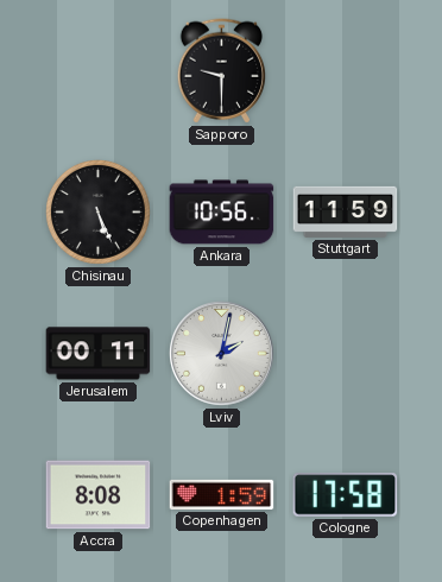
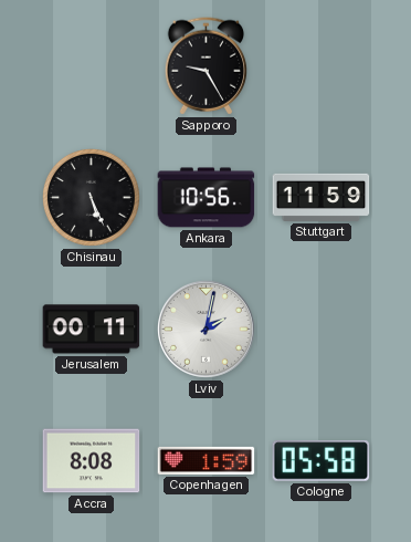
Sapporo: 9:30 -> 9:25
Cologne: 17:58 -> 05:58
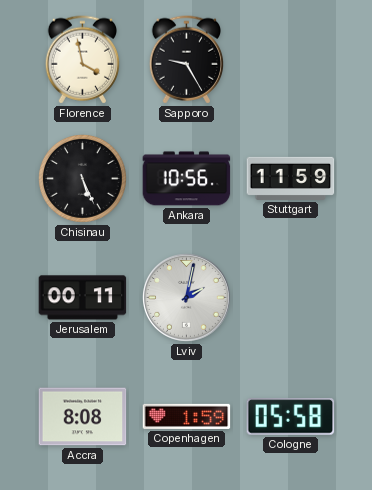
Florence: none -> 3:58
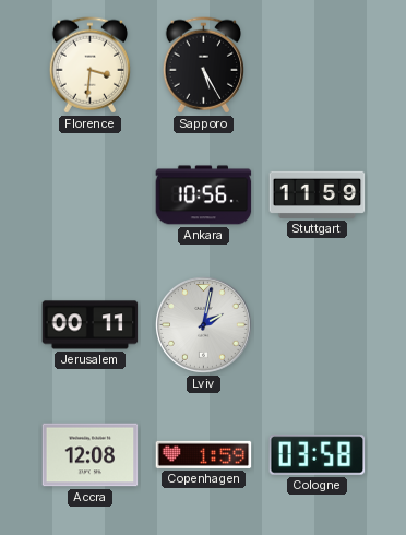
Florence: 3:58 -> 3:31
Sapporo: 9:25 -> 5:25
Chisinau: 5:26 -> none
Accra: 8:08 -> 12:08
Cologne: 05:58 -> 03:58
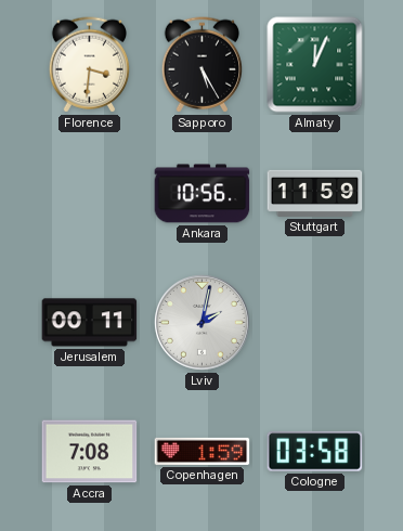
Almaty: none -> 12:04
Accra: 12:08 -> 7:08
